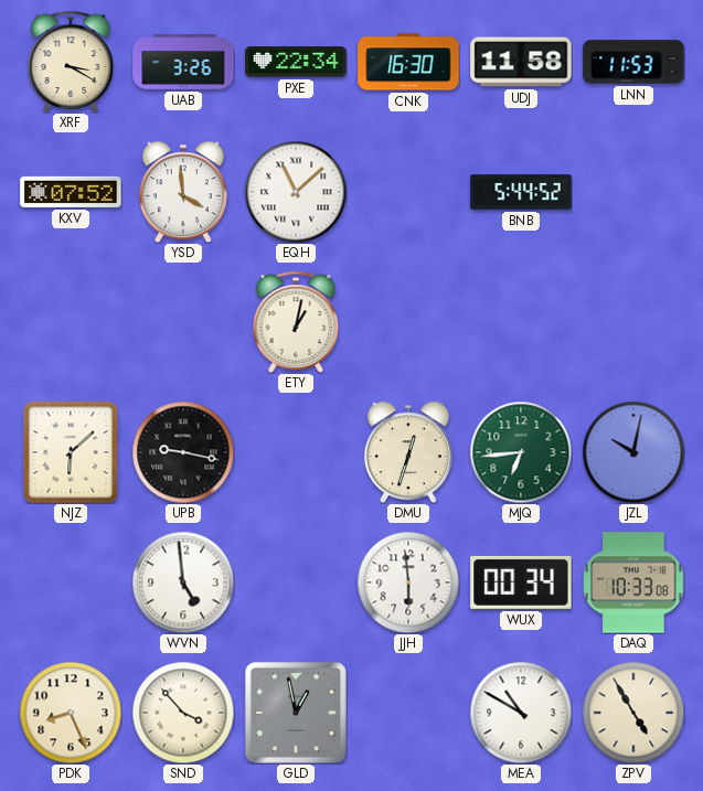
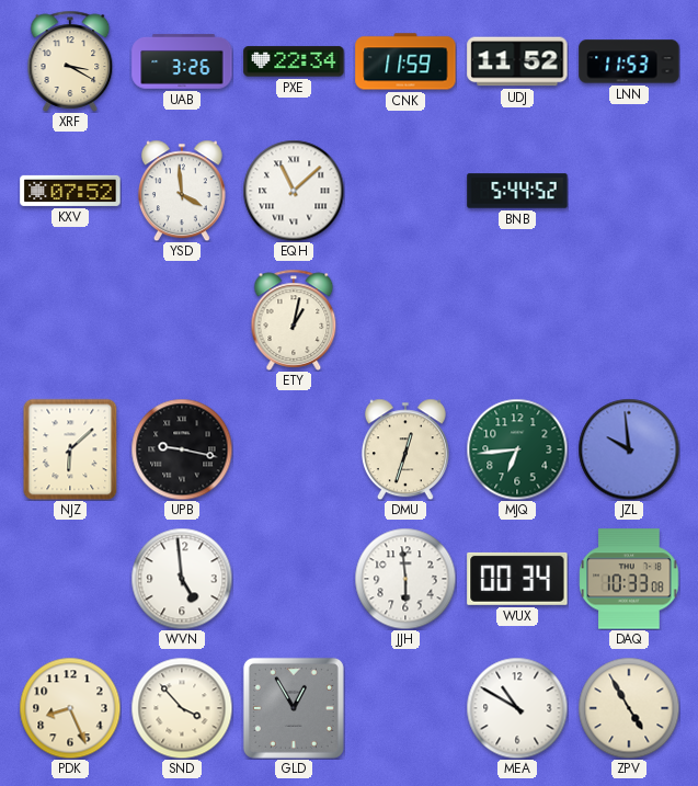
CNK: 16:30 -> 11:59
UDJ: 11:58 -> 11:52
JZL: 10:02 -> 9:59
GLD: 12:58 -> 12:55
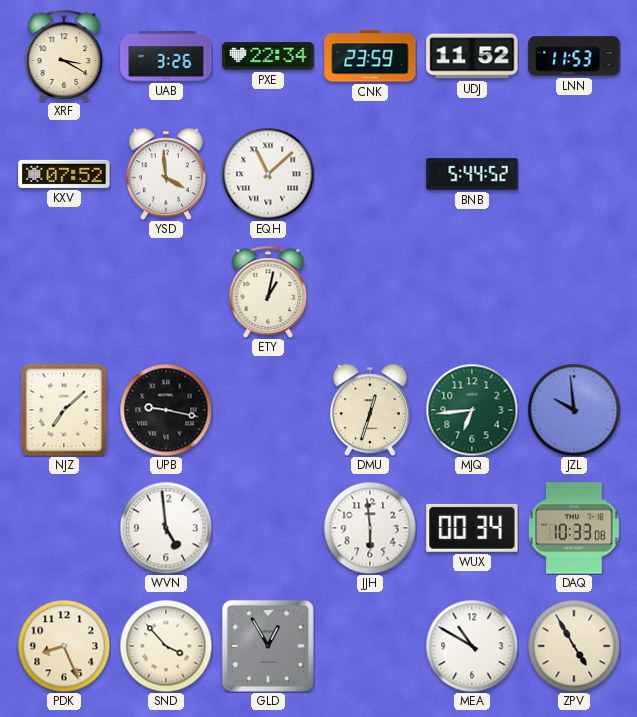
CNK: 11:59 -> 23:59
NJZ: 6:08 -> 7:08
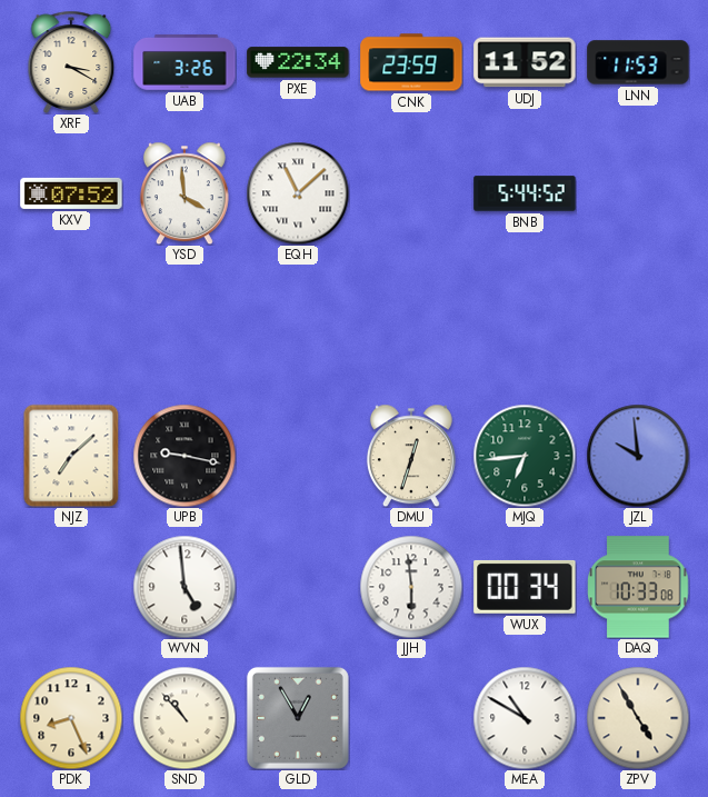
ETY: 1:02 -> none
SND: 3:53 -> 10:53
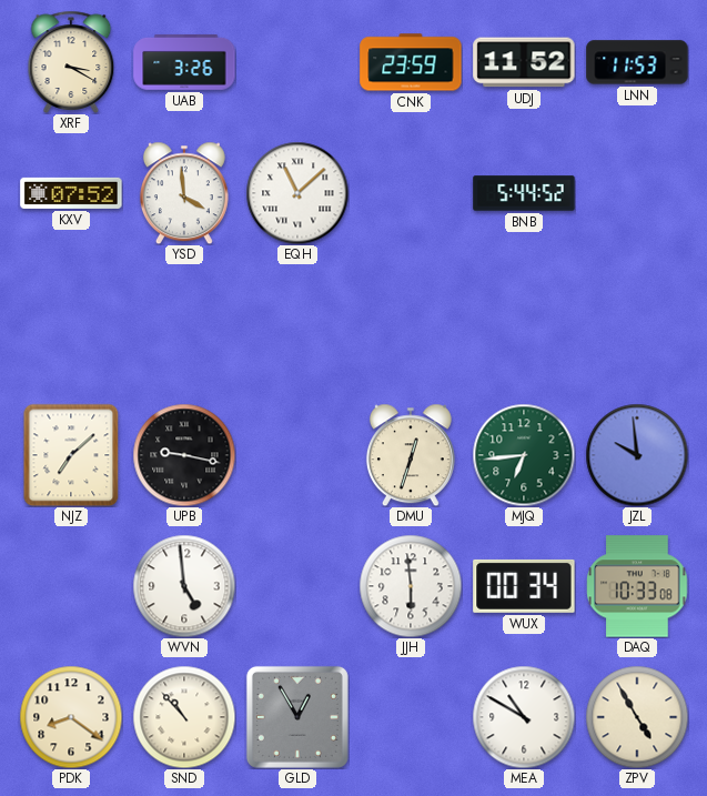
PXE: 22:34 -> none
PDK: 8:26 -> 8:21
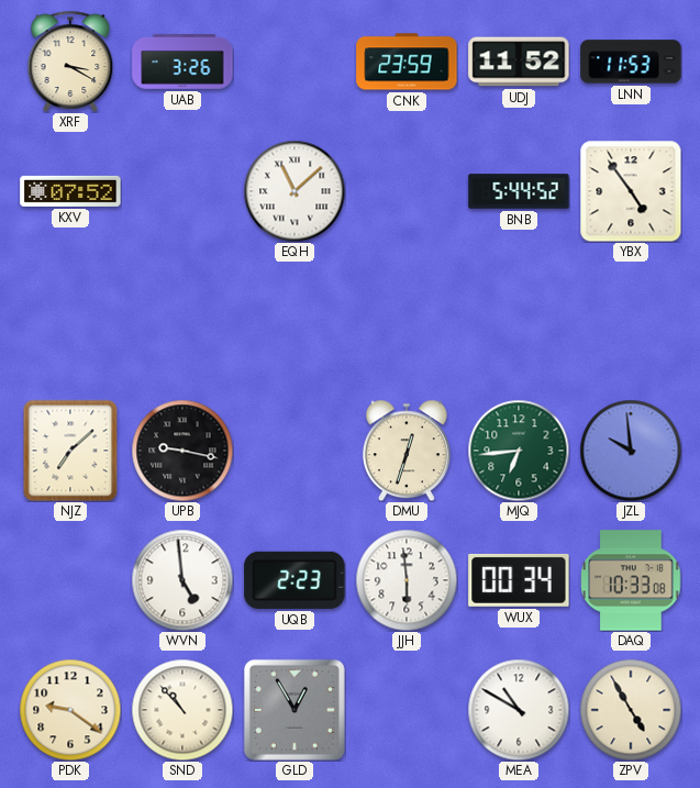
YSD: 3:59 -> none
YBX: none -> 4:54
UQB: none -> 2:23
PDK: 8:21 -> 9:21
